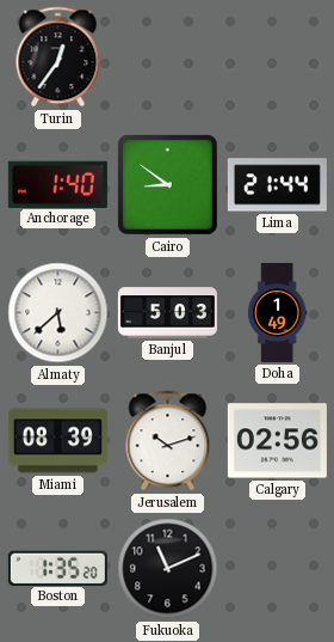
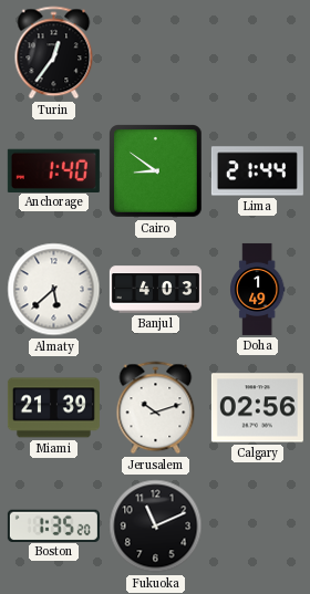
Banjul: 5:03 -> 4:03
Miami: 08:39 -> 21:39
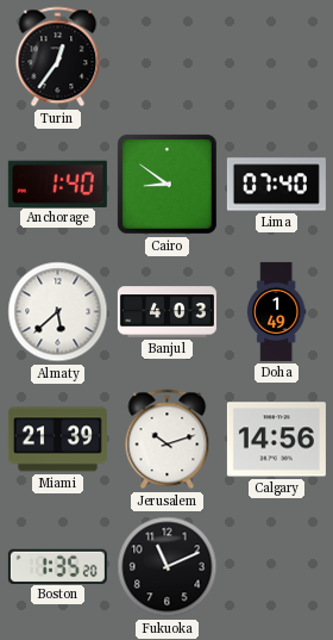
Lima: 21:44 -> 07:40
Calgary: 02:56 -> 14:56
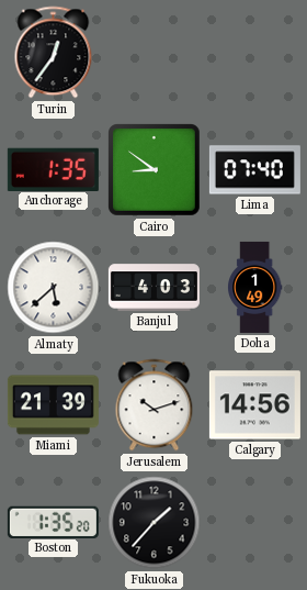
Anchorage: 1:40 -> 1:35
Fukuoka: 11:11 -> 1:37
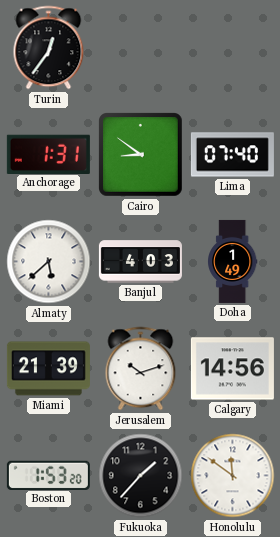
Anchorage: 1:35 -> 1:31
Boston: 1:35 -> 1:53
Honolulu: none -> 11:51
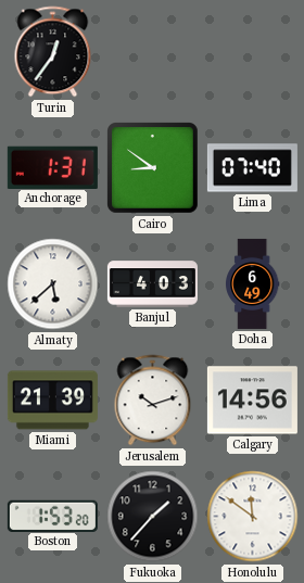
Doha: 1:49 -> 6:49
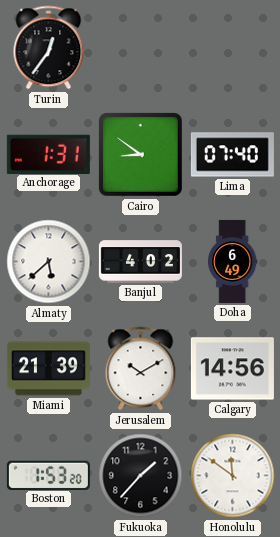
Banjul: 4:03 -> 4:02
Jerusalem: 10:12 -> 10:10
